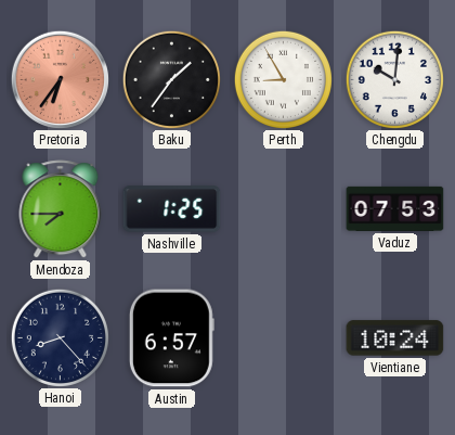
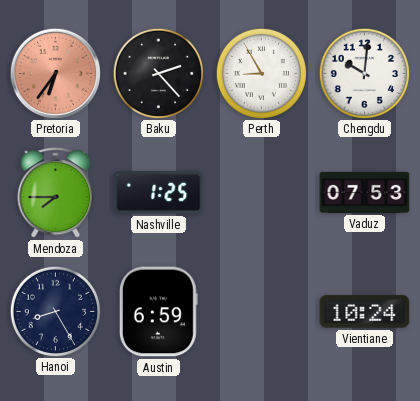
Baku: 1:36 -> 2:23
Hanoi: 8:23 -> 8:25
Austin: 6:57 -> 6:59
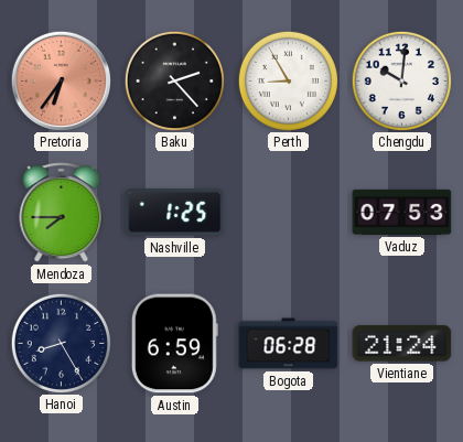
Bogota: none -> 06:28
Vientiane: 10:24 -> 21:24
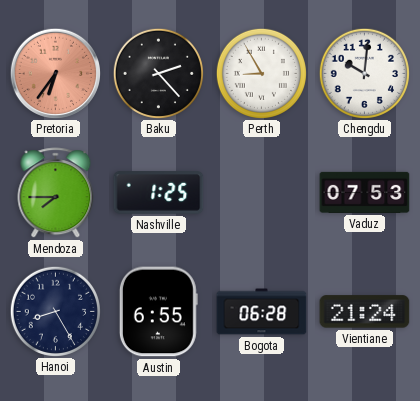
Austin: 6:59 -> 6:55
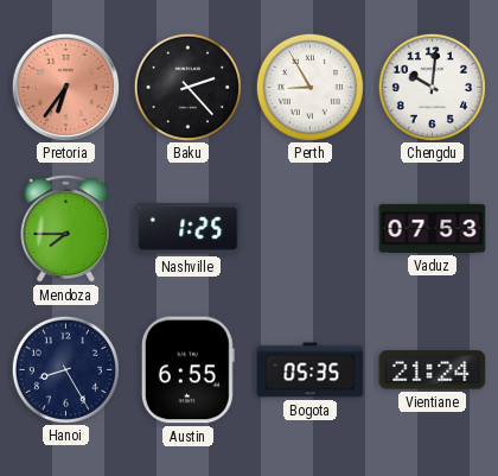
Bogota: 06:28 -> 05:35
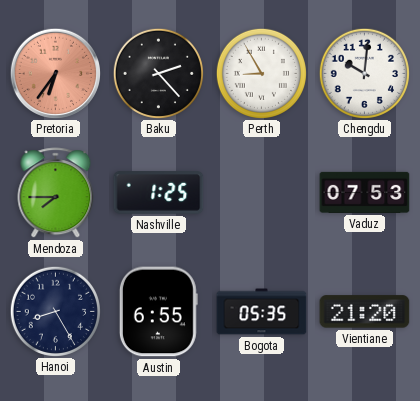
Vientiane: 21:24 -> 21:20
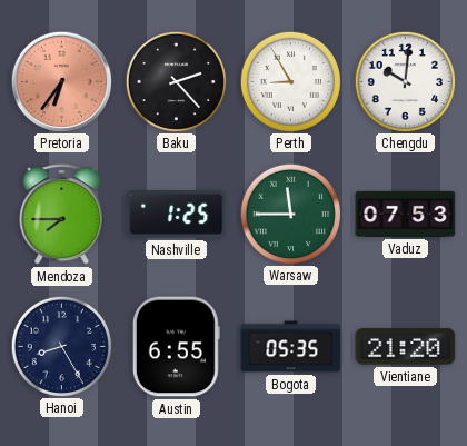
Warsaw: none -> 11:45
